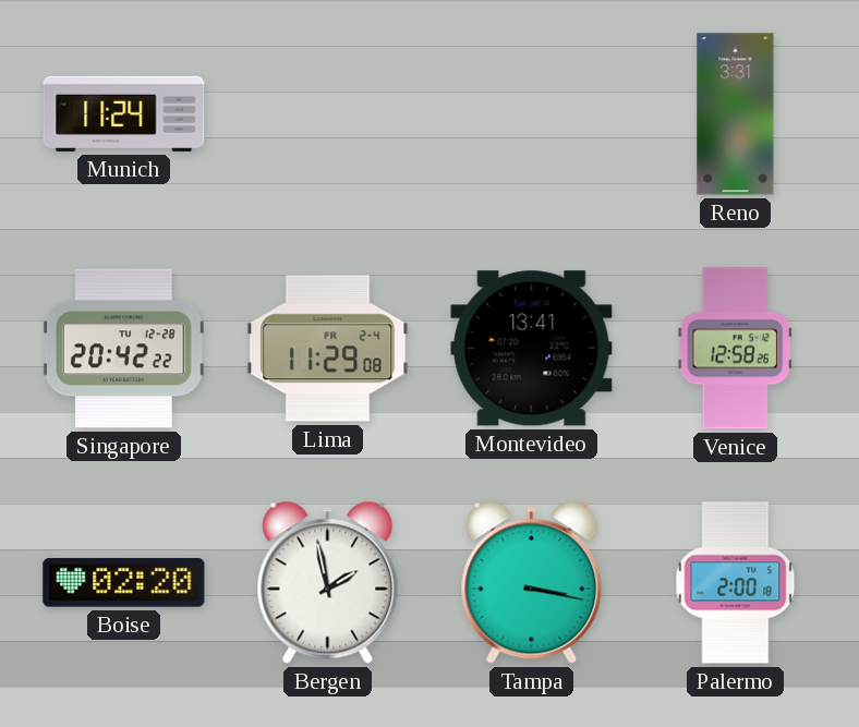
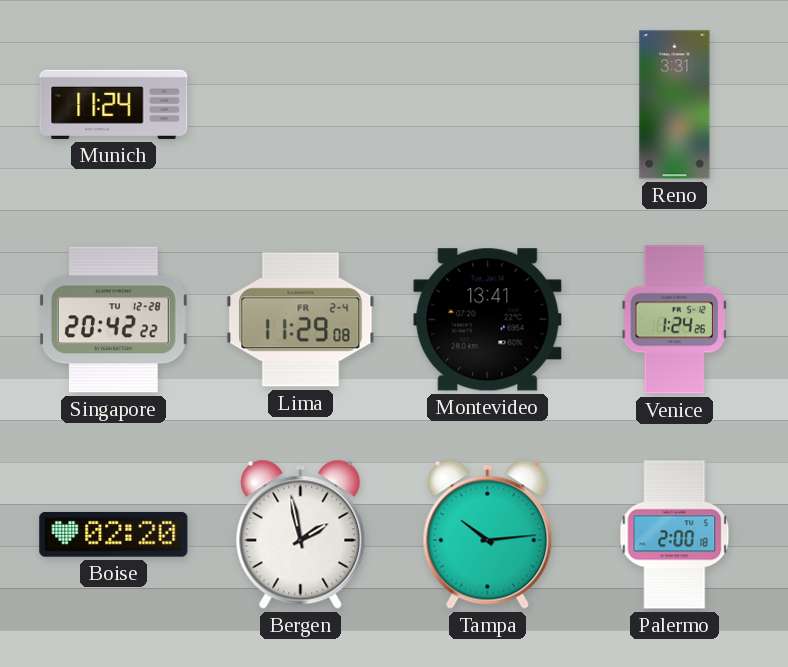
Venice: 12:58 -> 1:24
Tampa: 3:17 -> 10:14
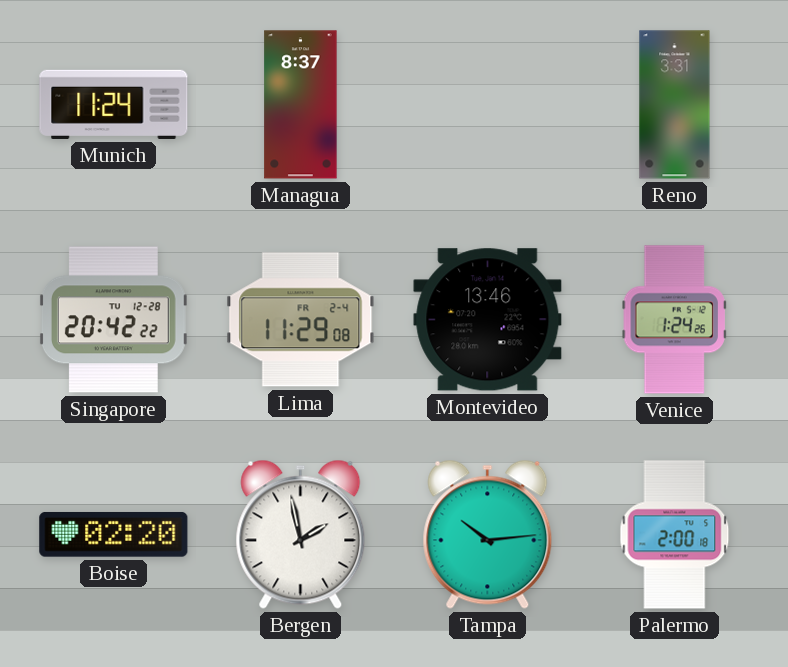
Managua: none -> 8:37
Montevideo: 13:41 -> 13:46
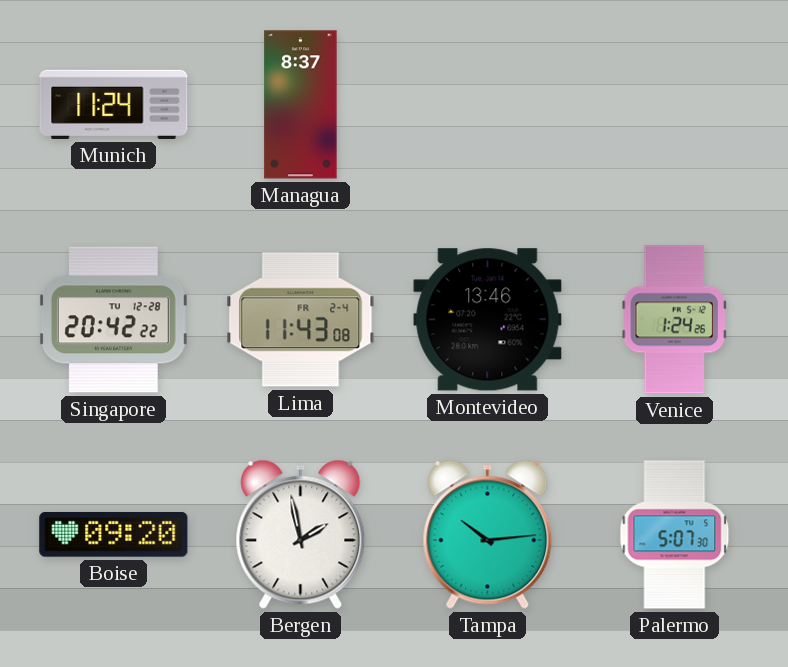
Reno: 3:31 -> none
Lima: 11:29 -> 11:43
Boise: 02:20 -> 09:20
Palermo: 2:00 -> 5:07
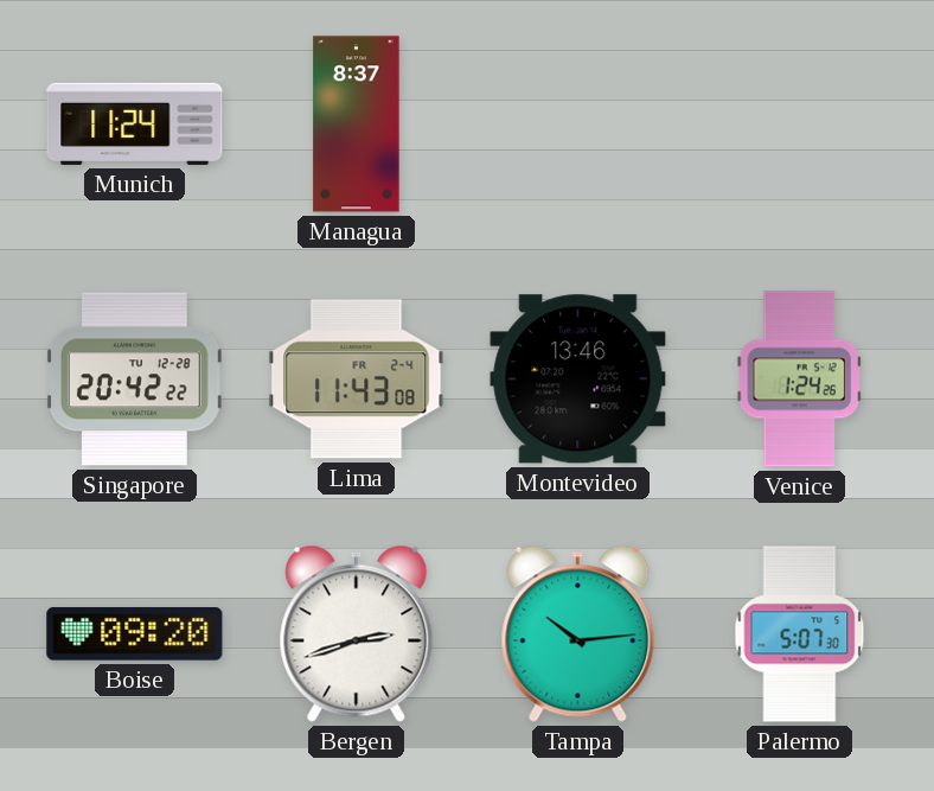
Bergen: 1:58 -> 2:42
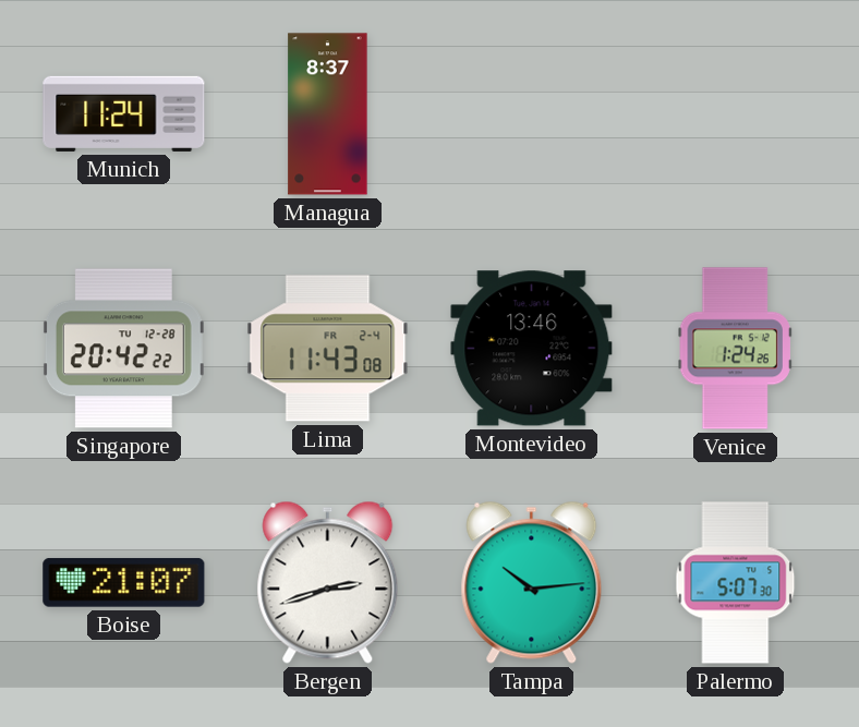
Boise: 09:20 -> 21:07
